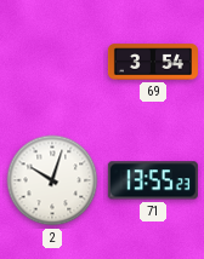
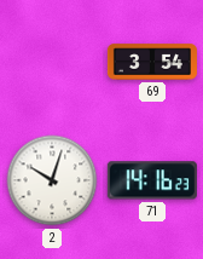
71: 13:55 -> 14:16
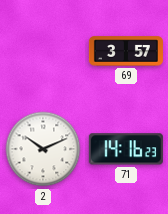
69: 3:54 -> 3:57
2: 10:03 -> 10:11
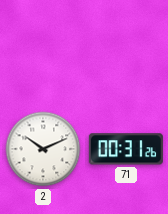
69: 3:57 -> none
71: 14:16 -> 00:31
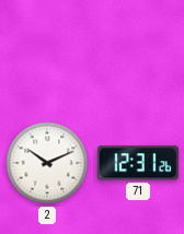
71: 00:31 -> 12:31
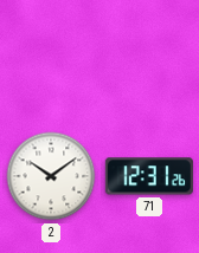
2: 10:11 -> 10:09
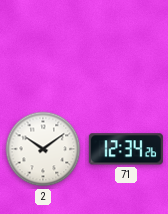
71: 12:31 -> 12:34
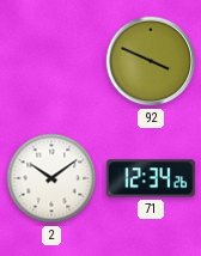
92: none -> 3:49
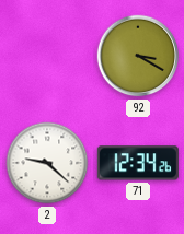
92: 3:49 -> 3:20
2: 10:09 -> 9:22
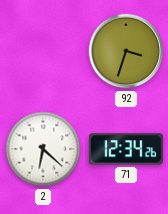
92: 3:20 -> 3:33
2: 9:22 -> 6:22
